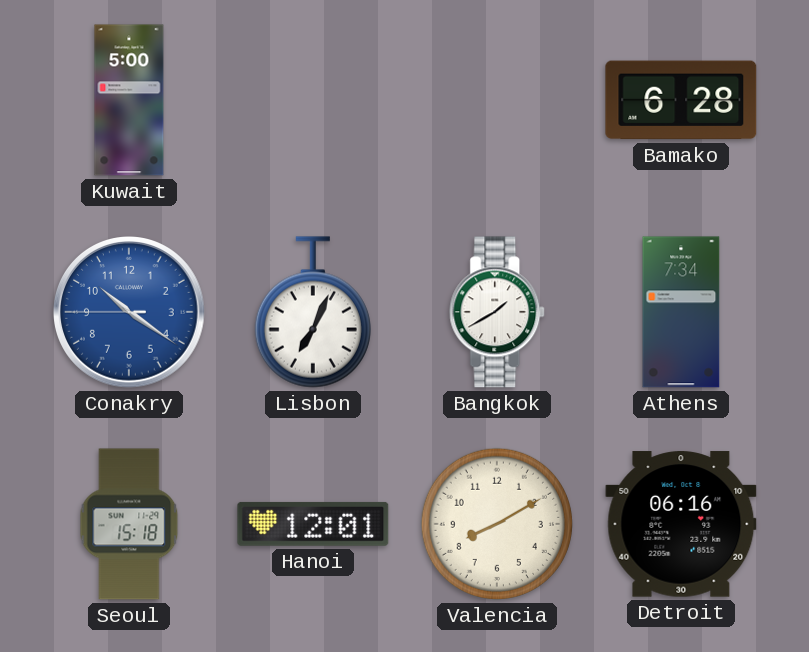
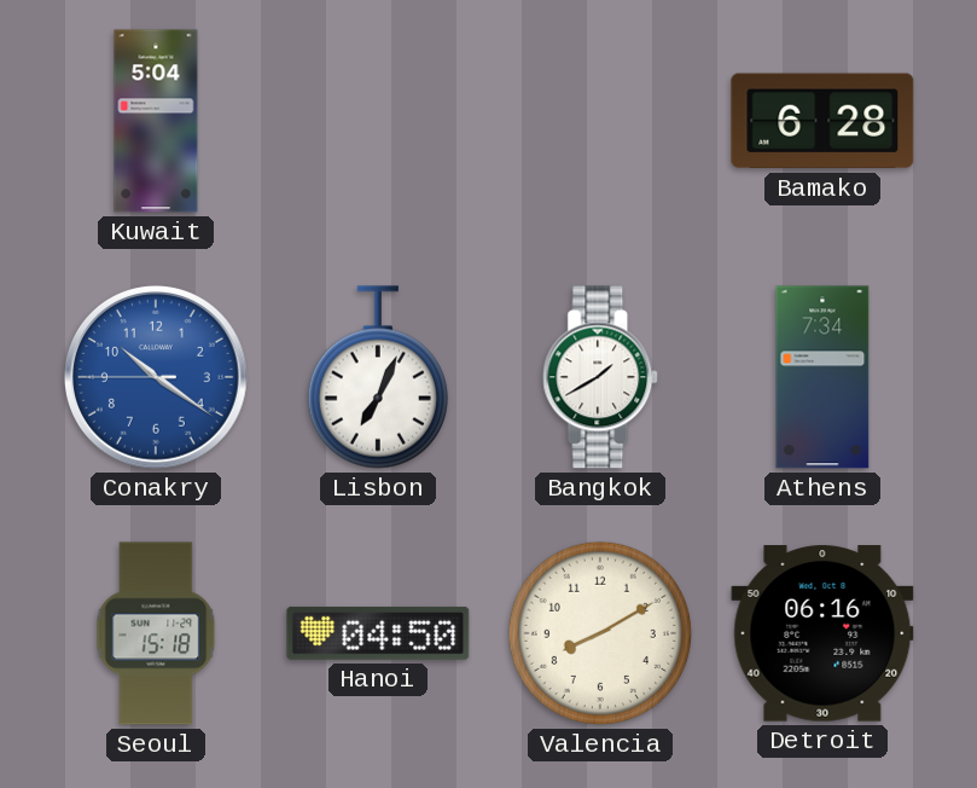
Kuwait: 5:00 -> 5:04
Hanoi: 12:01 -> 04:50
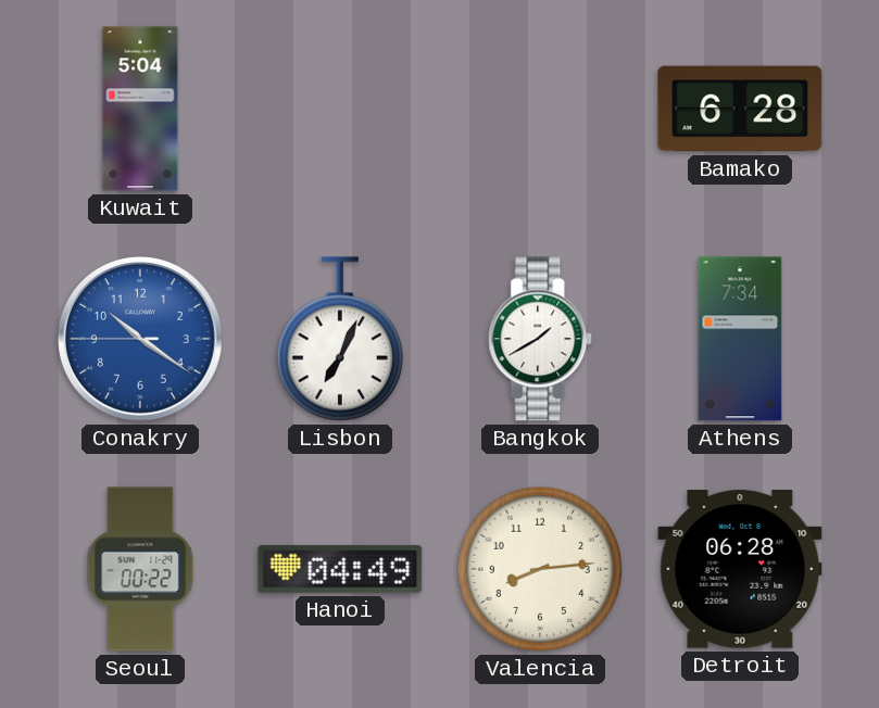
Seoul: 15:18 -> 00:22
Hanoi: 04:50 -> 04:49
Valencia: 8:10 -> 8:14
Detroit: 06:16 -> 06:28
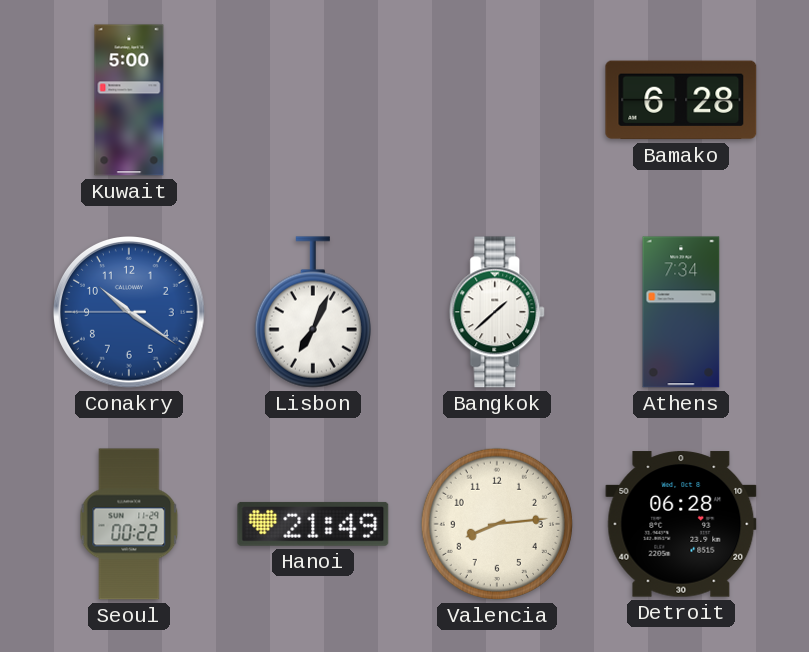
Kuwait: 5:04 -> 5:00
Bangkok: 1:40 -> 1:38
Hanoi: 04:49 -> 21:49
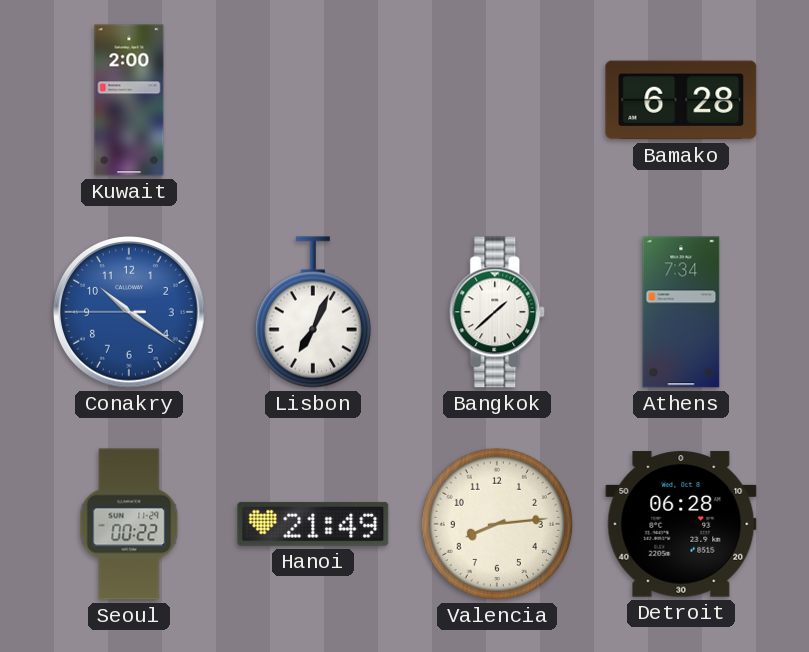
Kuwait: 5:00 -> 2:00
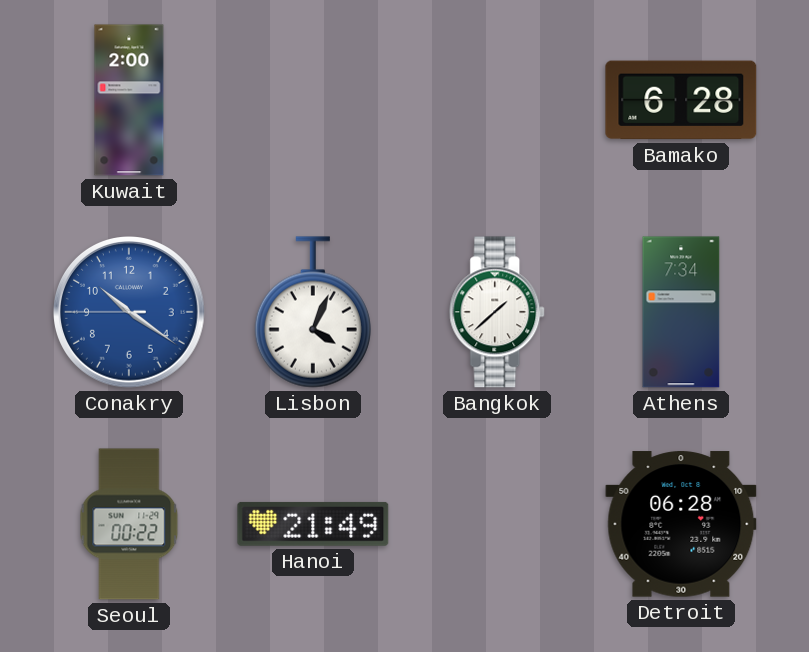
Lisbon: 7:04 -> 4:04
Valencia: 8:14 -> none
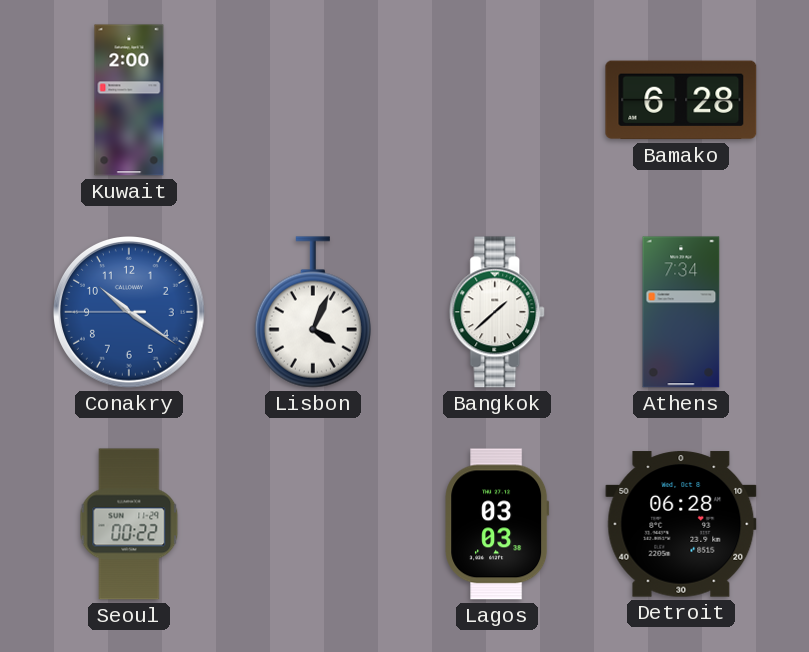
Hanoi: 21:49 -> none
Lagos: none -> 03:03
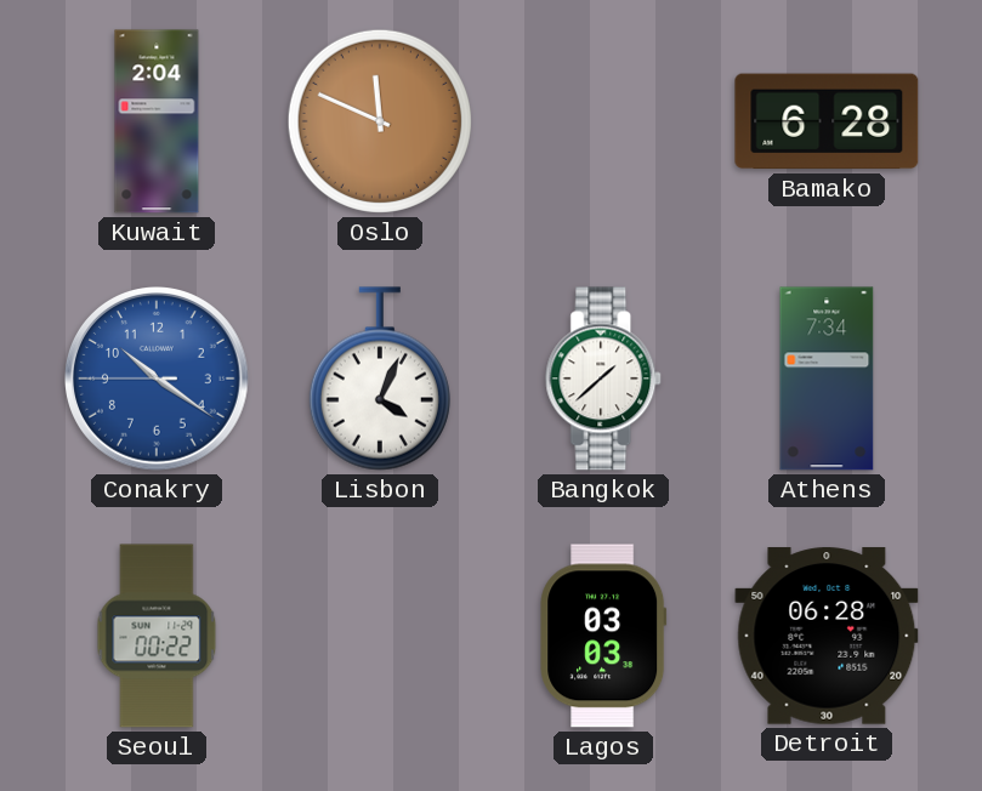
Kuwait: 2:00 -> 2:04
Oslo: none -> 11:49
